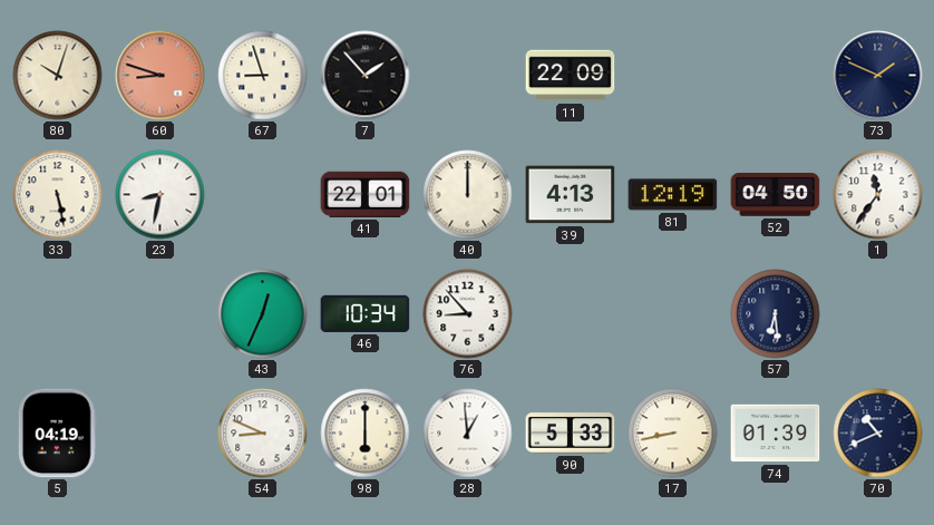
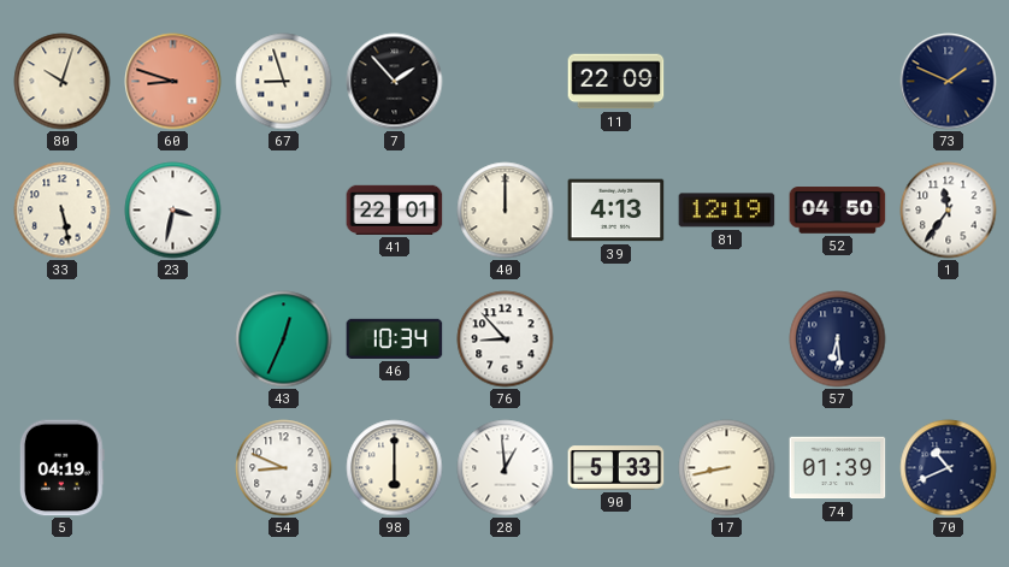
23: 8:32 -> 3:32
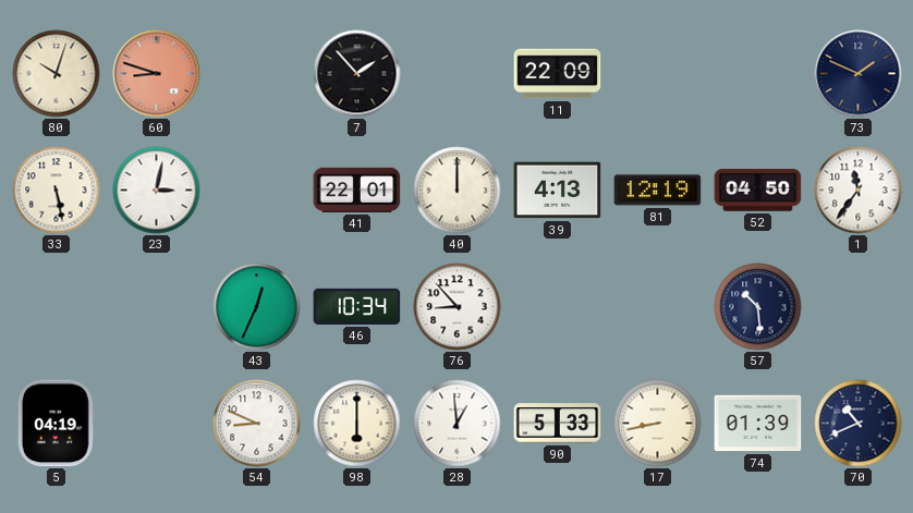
67: 8:57 -> none
23: 3:32 -> 3:02
57: 6:29 -> 10:29
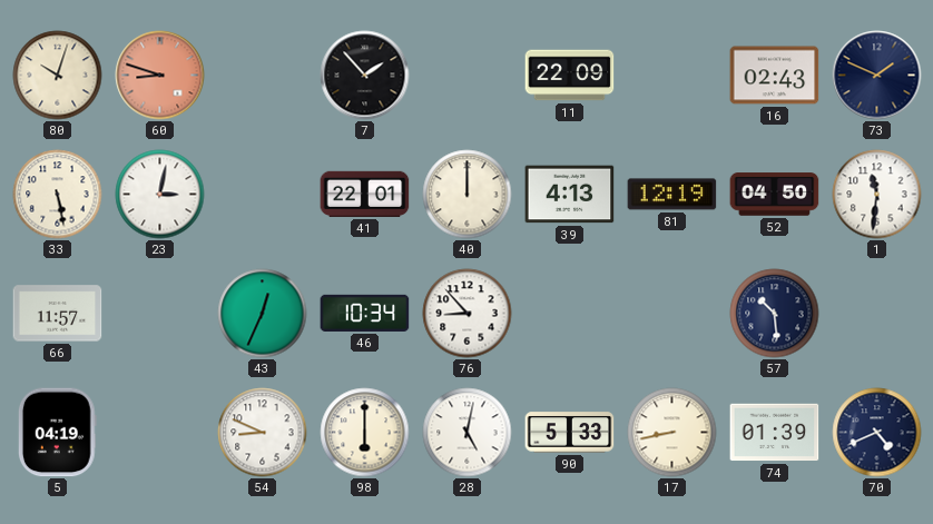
16: none -> 02:43
1: 11:36 -> 11:31
66: none -> 11:57
28: 12:59 -> 5:02
70: 10:41 -> 4:41
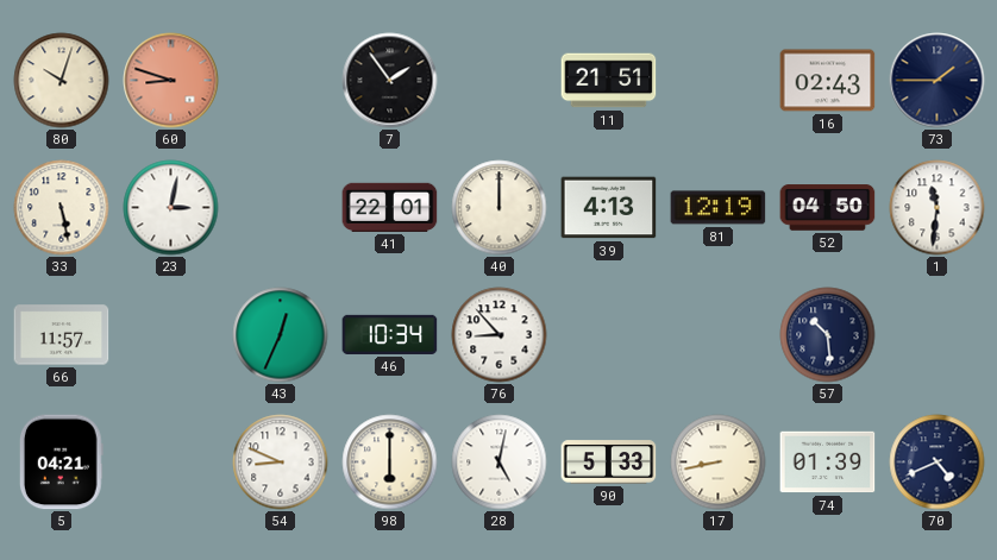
7: 1:53 -> 1:54
11: 22:09 -> 21:51
73: 1:49 -> 1:45
5: 04:19 -> 04:21
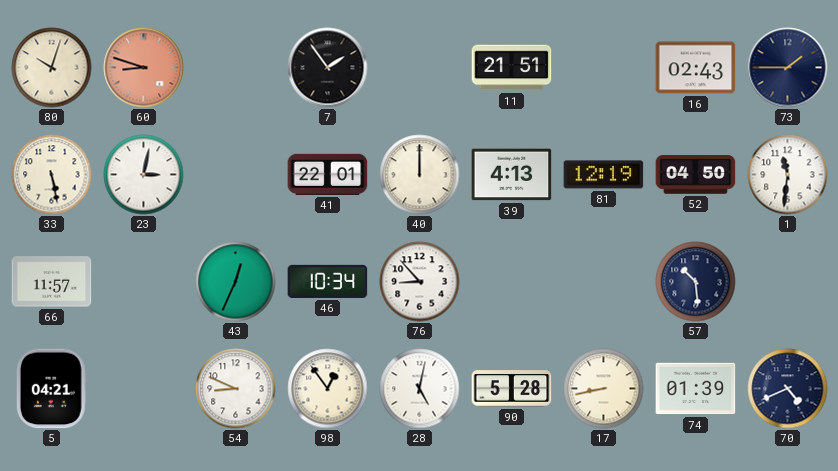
98: 6:00 -> 12:54
90: 5:33 -> 5:28
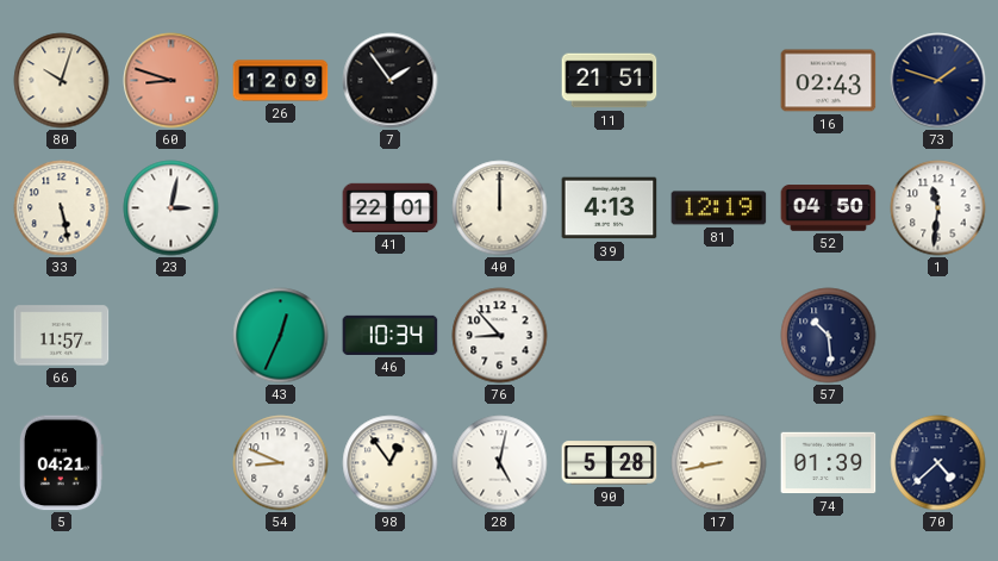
26: none -> 12:09
73: 1:45 -> 1:48
70: 4:41 -> 4:38
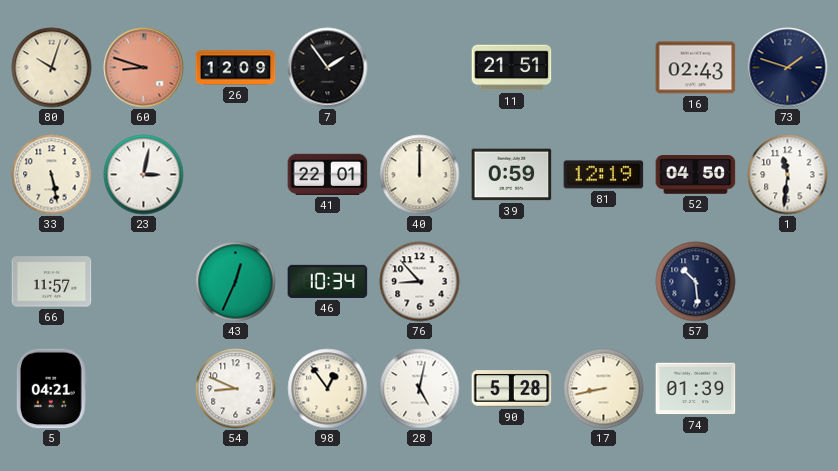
39: 4:13 -> 0:59
70: 4:38 -> none
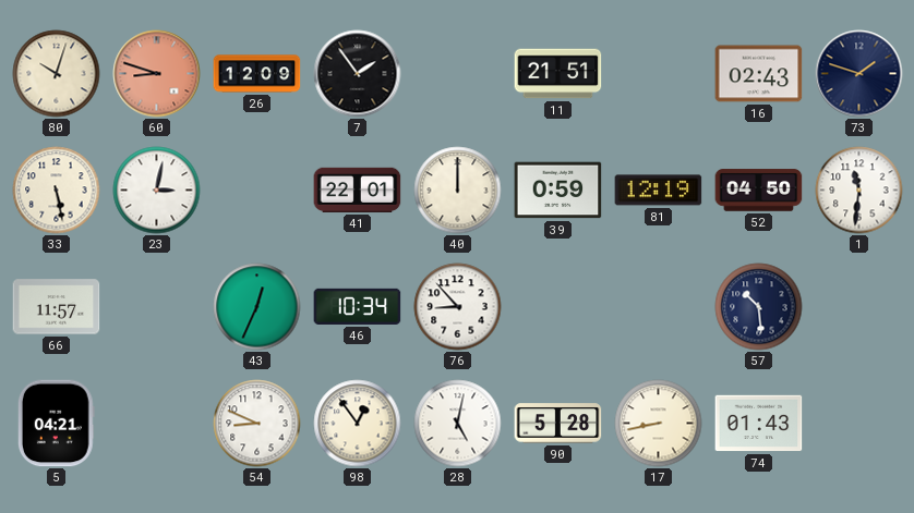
74: 01:39 -> 01:43
